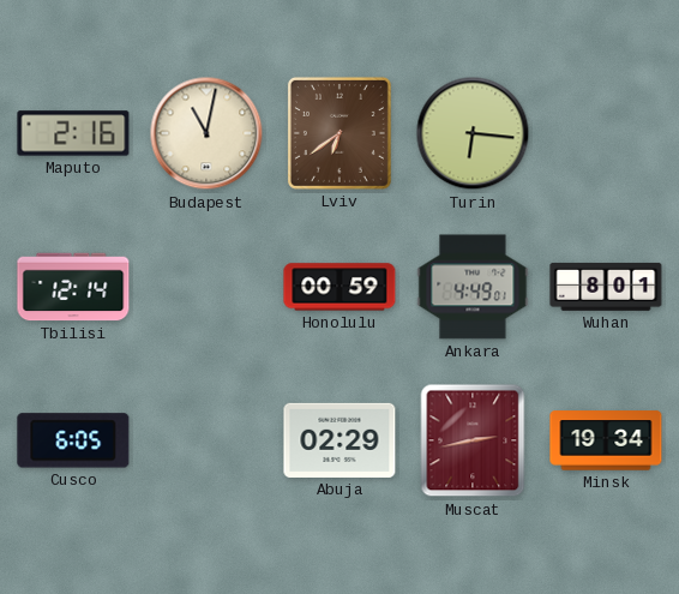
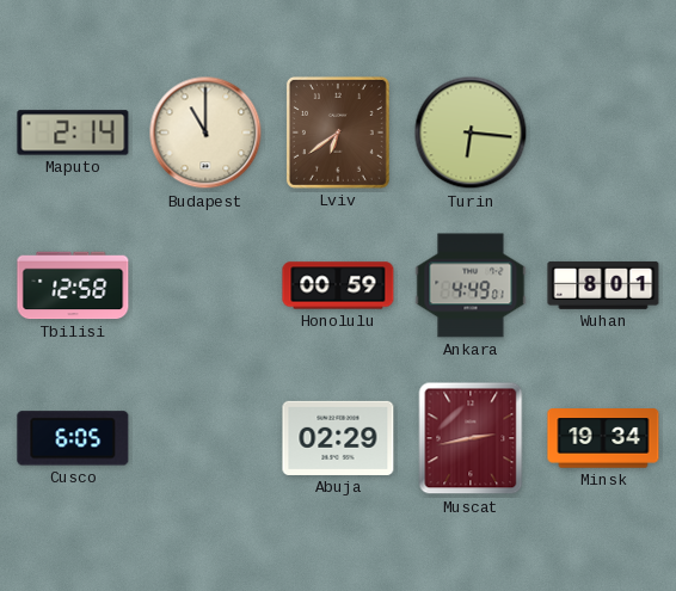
Maputo: 2:16 -> 2:14
Budapest: 11:02 -> 11:00
Tbilisi: 12:14 -> 12:58
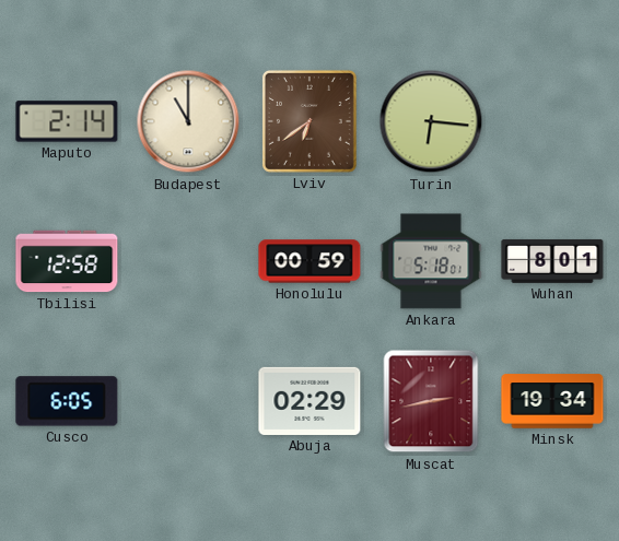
Ankara: 4:49 -> 5:18
